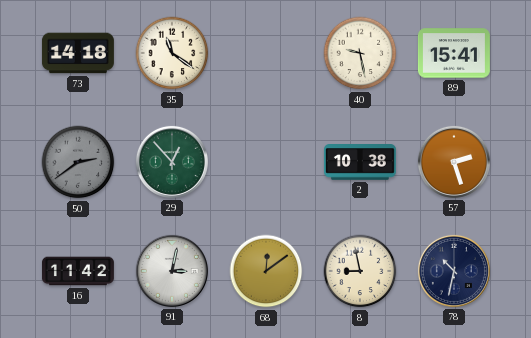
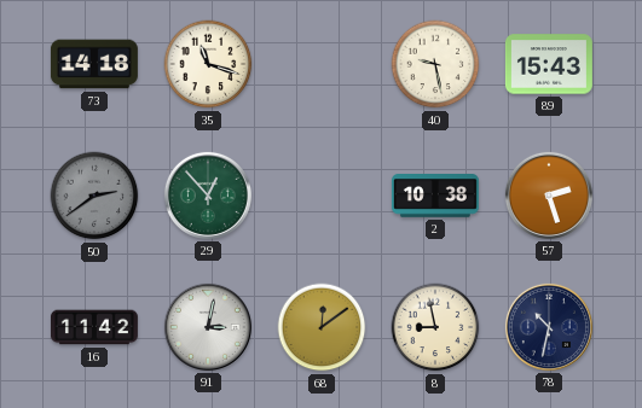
35: 11:21 -> 11:18
89: 15:41 -> 15:43
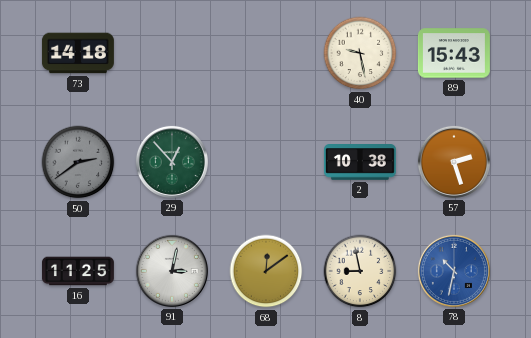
35: 11:18 -> none
16: 11:42 -> 11:25
78 dial: navy -> blue
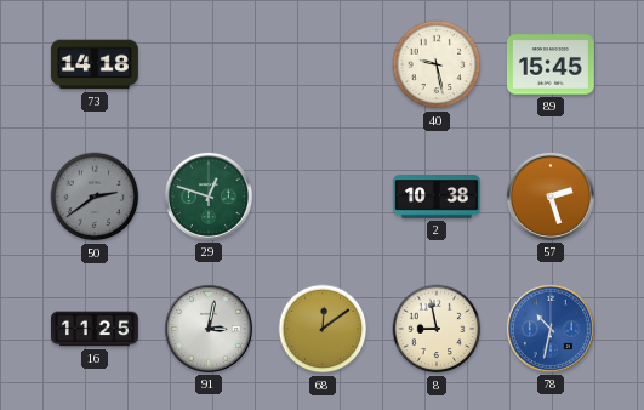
89: 15:43 -> 15:45
29: 12:53 -> 12:48
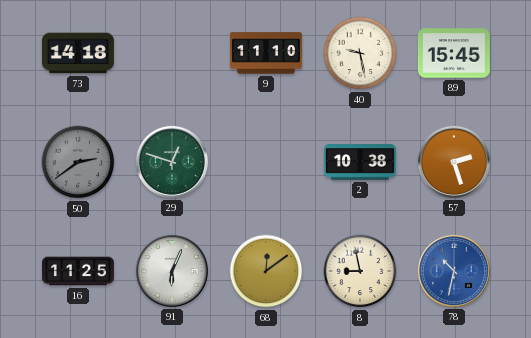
9: none -> 11:10
91: 3:02 -> 6:04
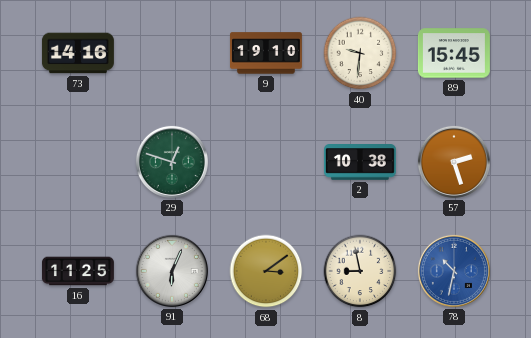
73: 14:18 -> 14:16
9: 11:10 -> 19:10
40: 9:28 -> 9:31
50: 2:39 -> none
68: 12:09 -> 3:09
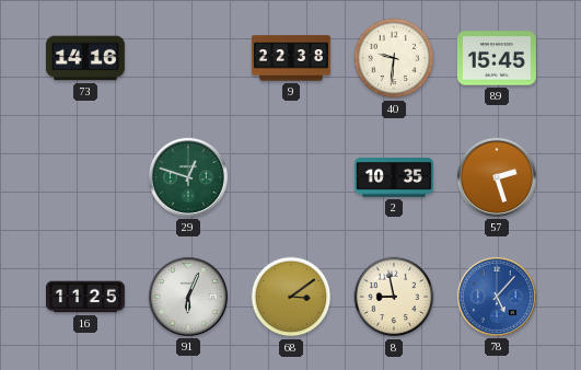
9: 19:10 -> 22:38
2: 10:38 -> 10:35
78: 10:32 -> 5:07
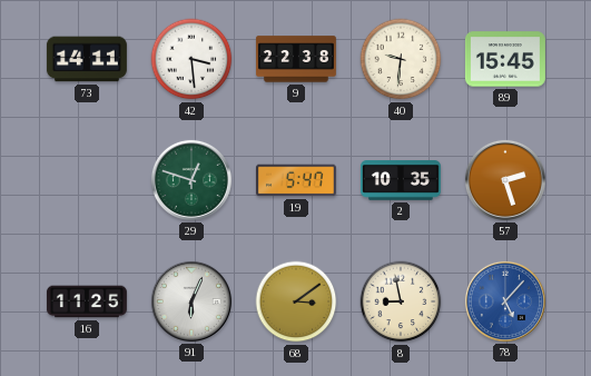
73: 14:16 -> 14:11
42: none -> 3:29
19: none -> 5:47
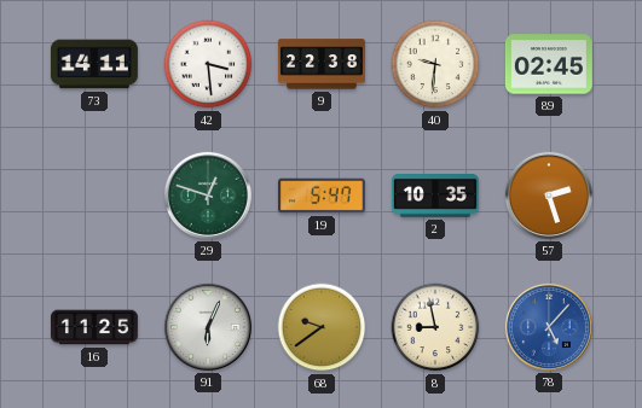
89: 15:45 -> 02:45
68: 3:09 -> 9:39
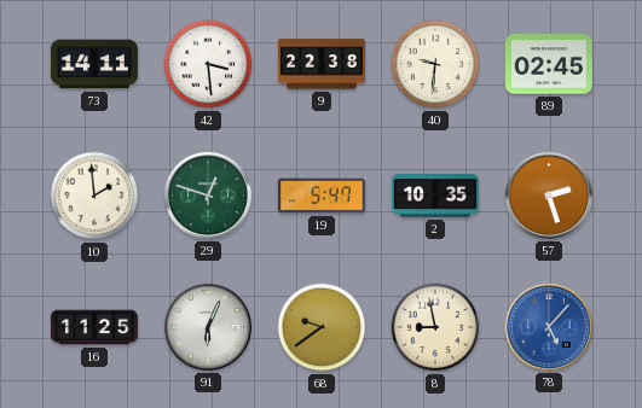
10: none -> 1:59
